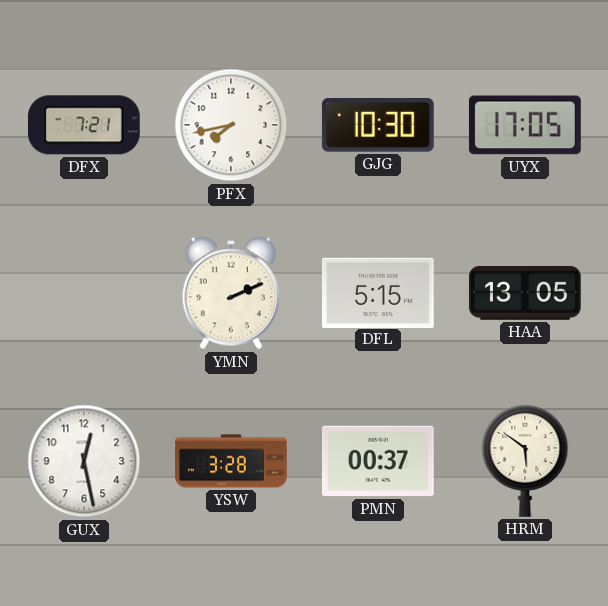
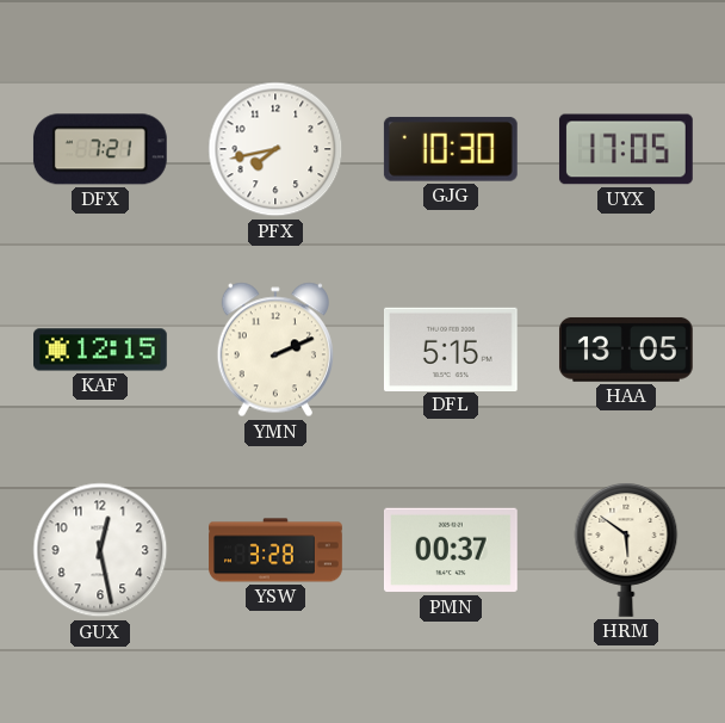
KAF: none -> 12:15
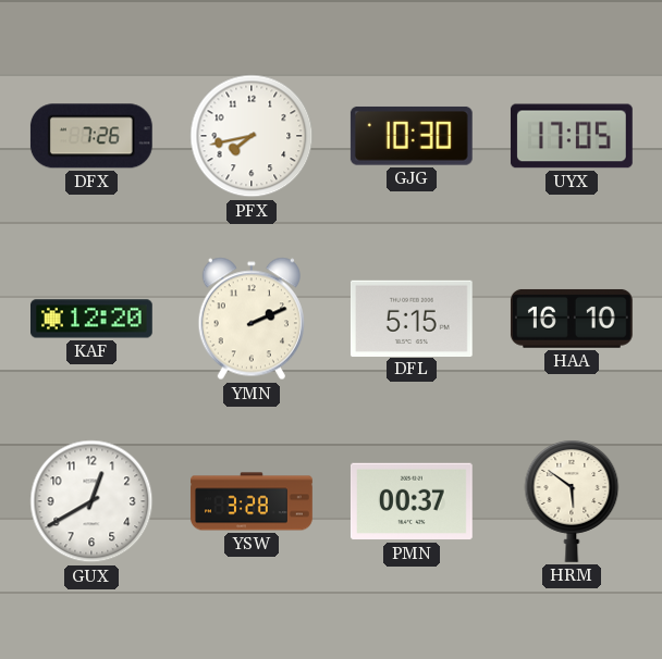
DFX: 7:21 -> 7:26
KAF: 12:15 -> 12:20
HAA: 13:05 -> 16:10
GUX: 12:28 -> 12:40
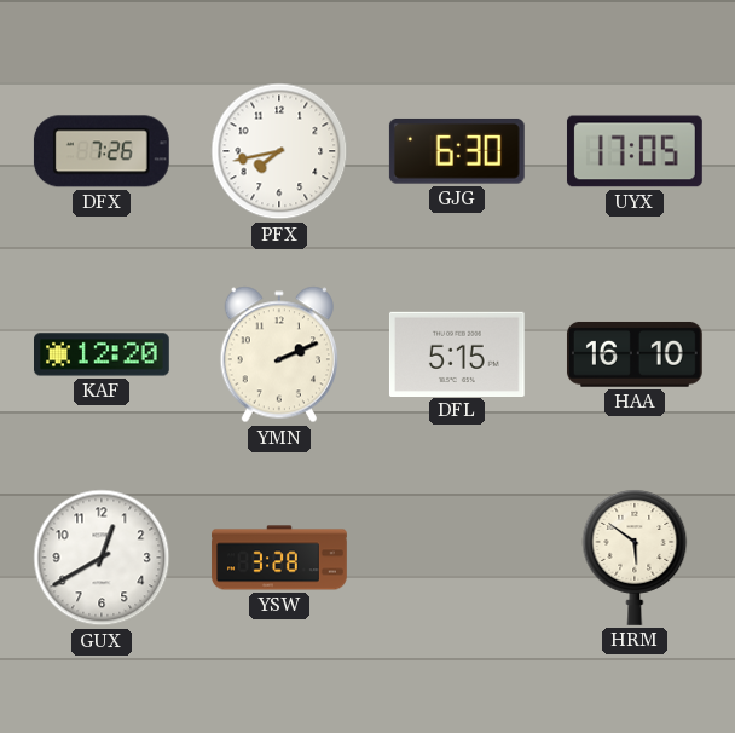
GJG: 10:30 -> 6:30
PMN: 00:37 -> none
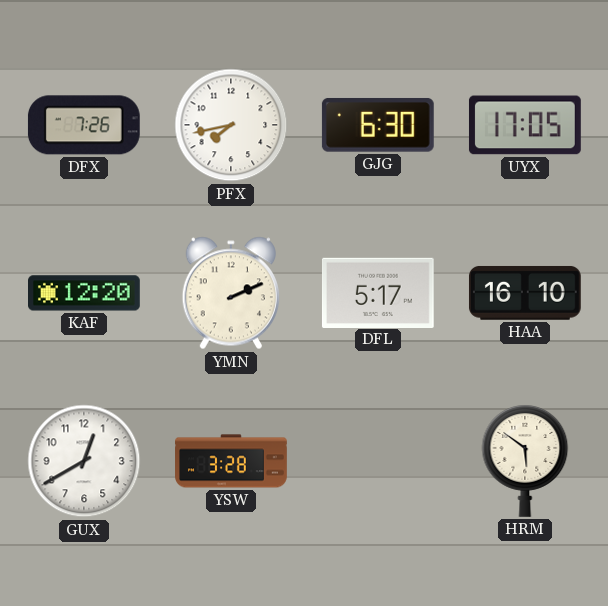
DFL: 5:15 -> 5:17
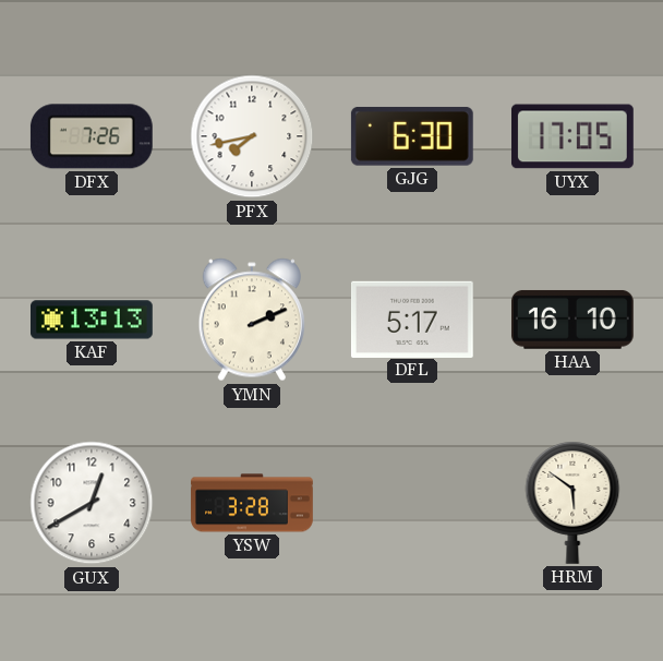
KAF: 12:20 -> 13:13
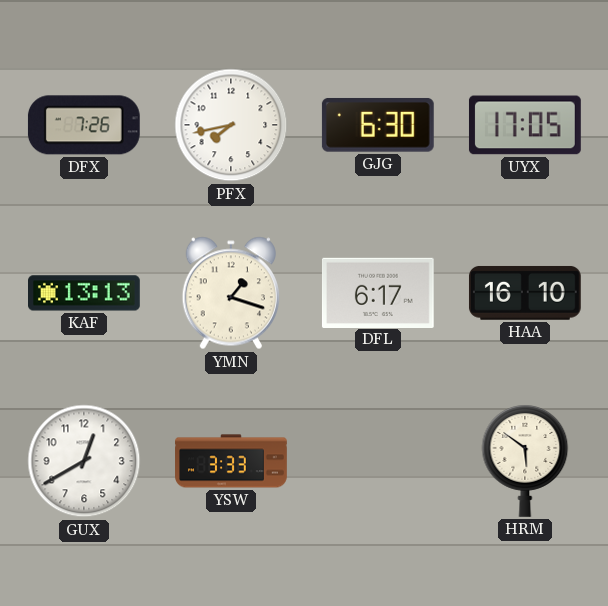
YMN: 2:11 -> 1:18
DFL: 5:17 -> 6:17
YSW: 3:28 -> 3:33
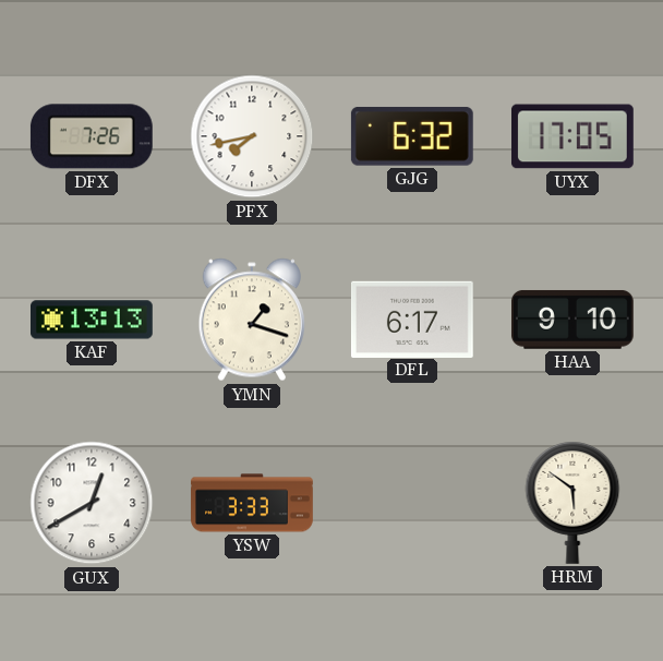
GJG: 6:30 -> 6:32
HAA: 16:10 -> 9:10
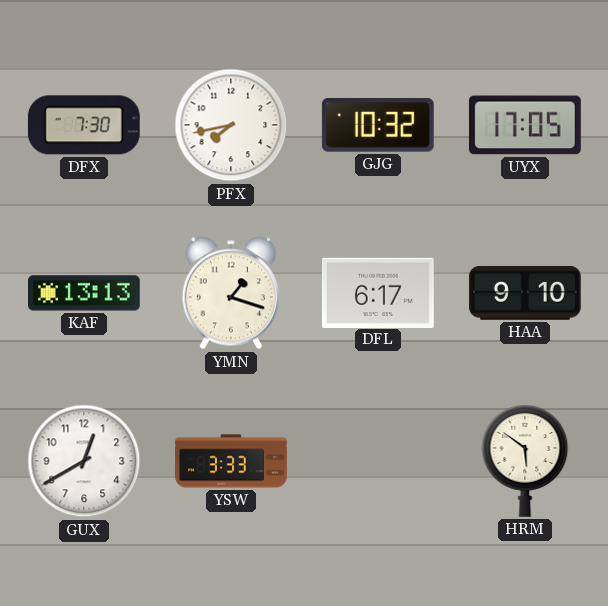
DFX: 7:26 -> 7:30
GJG: 6:32 -> 10:32
